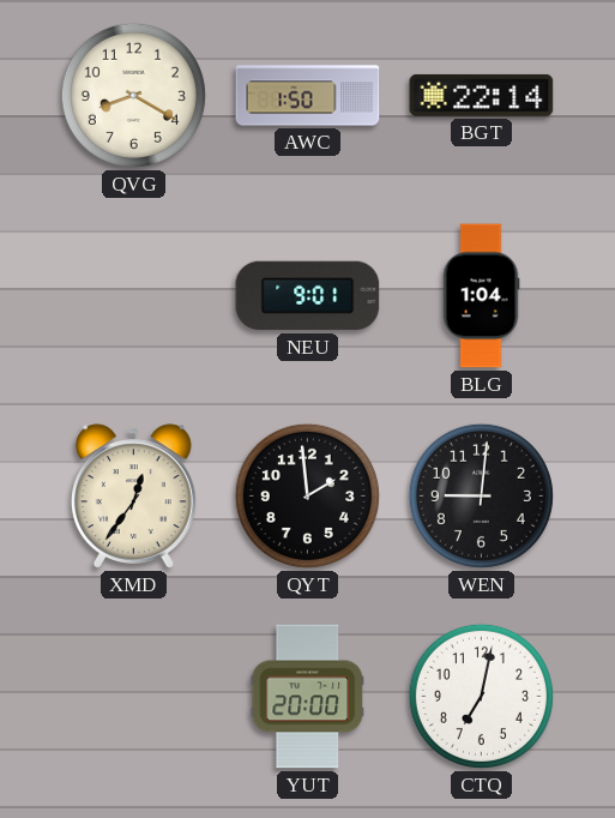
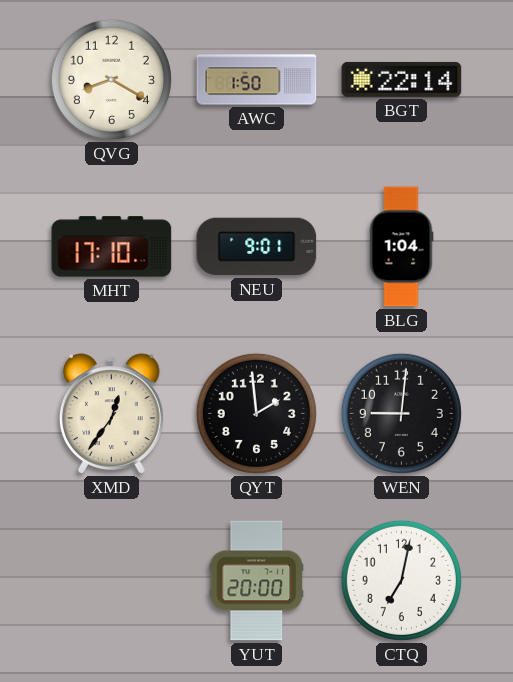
MHT: none -> 17:10
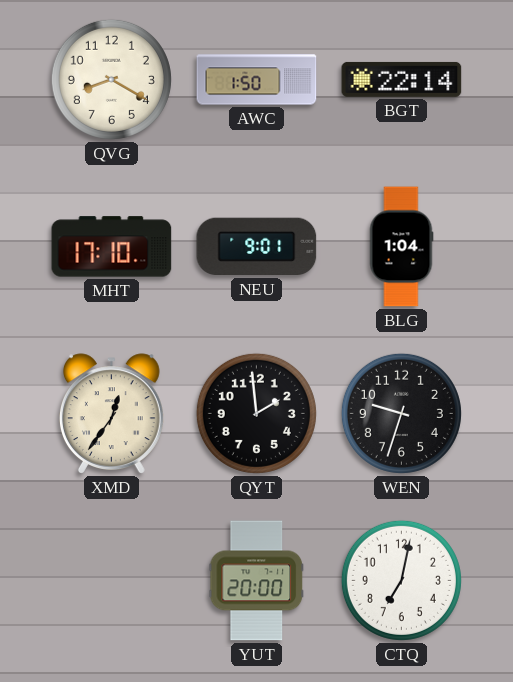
WEN: 9:01 -> 9:33
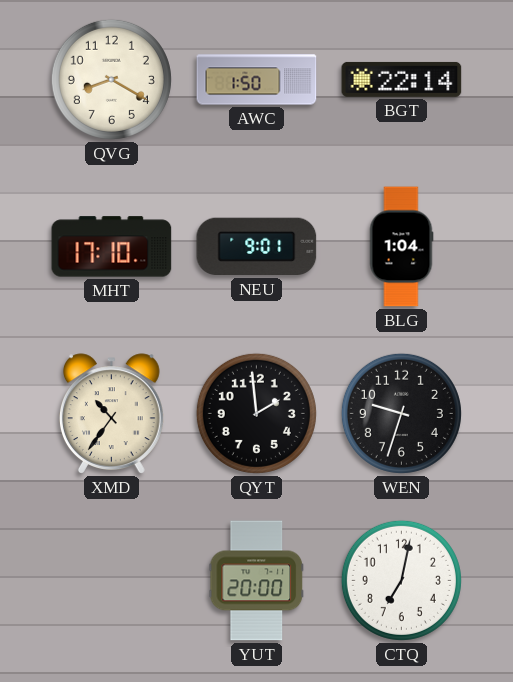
XMD: 12:36 -> 10:36
